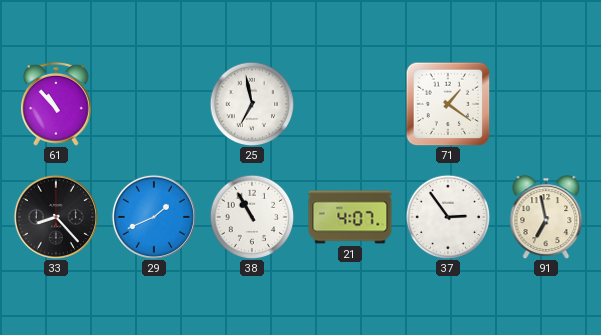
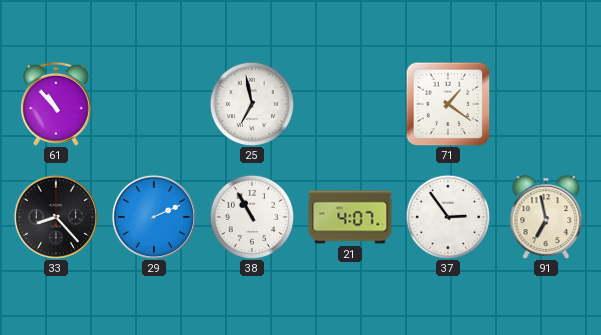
29: 1:41 -> 2:11
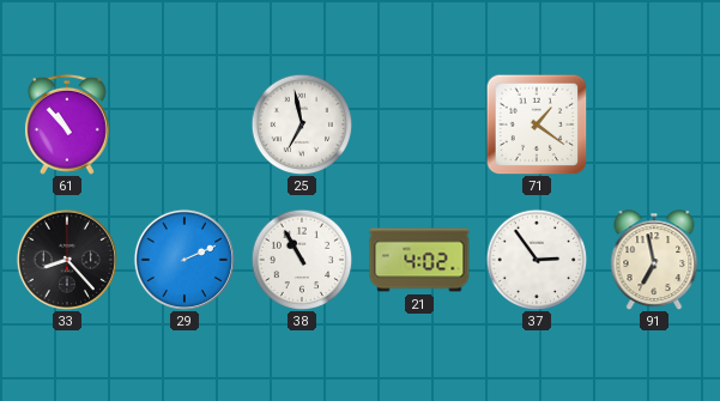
21: 4:07 -> 4:02
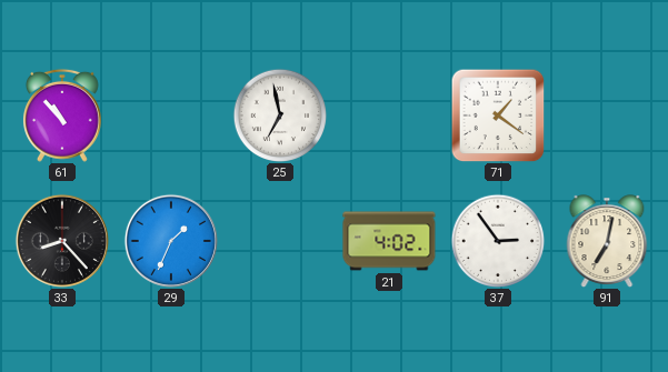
29: 2:11 -> 1:34
38: 10:55 -> none
91: 6:58 -> 7:02
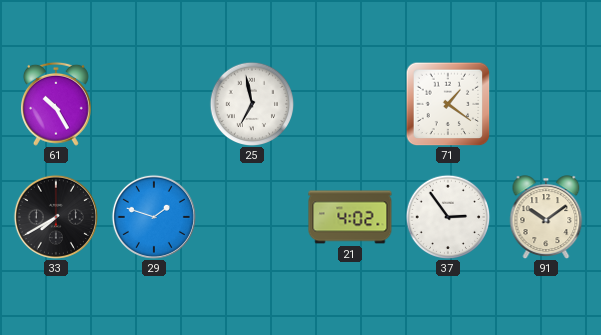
61: 10:53 -> 10:25
33: 8:23 -> 7:40
29: 1:34 -> 1:48
91: 7:02 -> 10:09
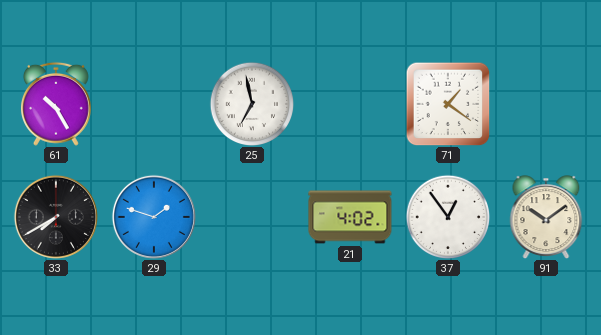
37: 2:54 -> 12:54
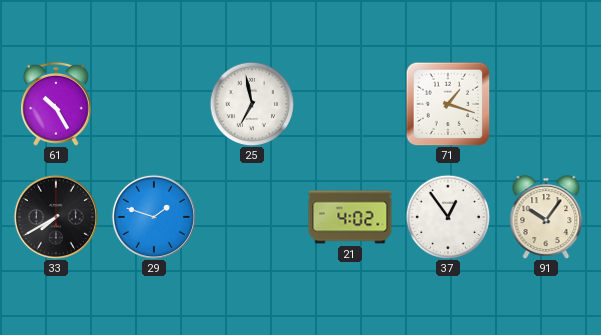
71: 1:21 -> 1:18
91: 10:09 -> 10:06
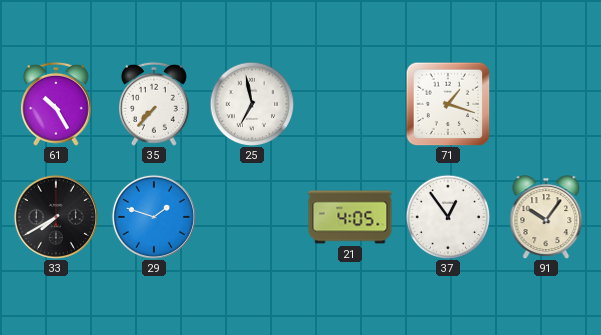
35: none -> 7:37
21: 4:02 -> 4:05
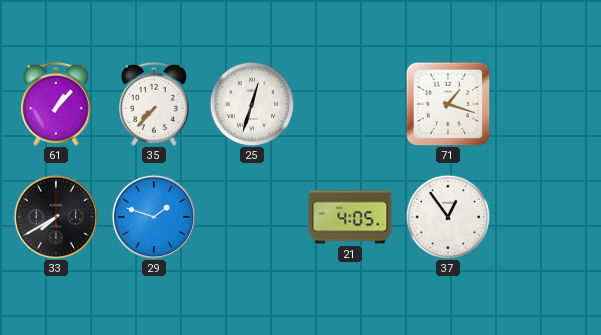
61: 10:25 -> 1:07
25: 6:58 -> 12:33
91: 10:06 -> none
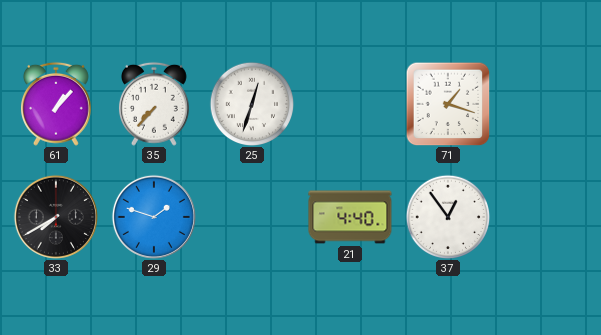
21: 4:05 -> 4:40
